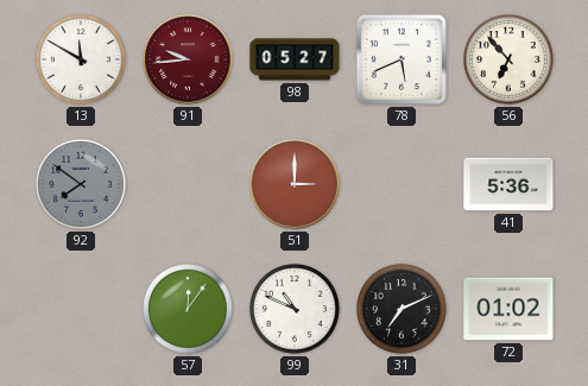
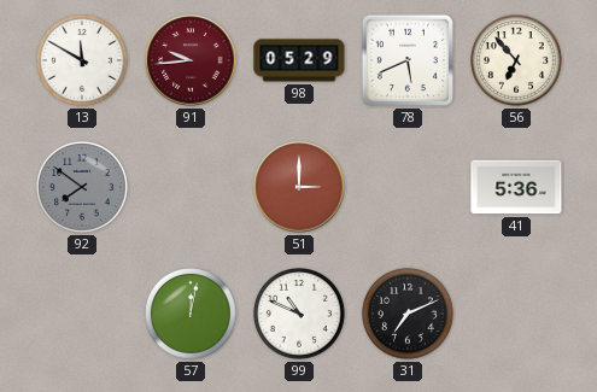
98: 05:27 -> 05:29
57: 12:06 -> 12:02
72: 01:02 -> none
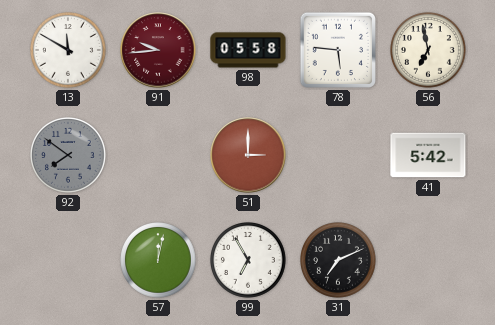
98: 05:29 -> 05:58
78: 5:41 -> 5:46
56: 6:53 -> 6:58
41: 5:36 -> 5:42
99: 10:49 -> 6:55
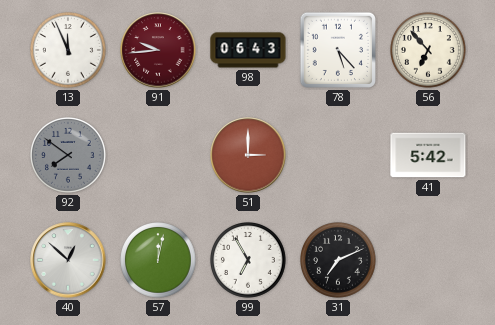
13: 11:50 -> 11:56
98: 05:58 -> 06:43
78: 5:46 -> 5:23
56: 6:58 -> 6:53
40: none -> 12:52
